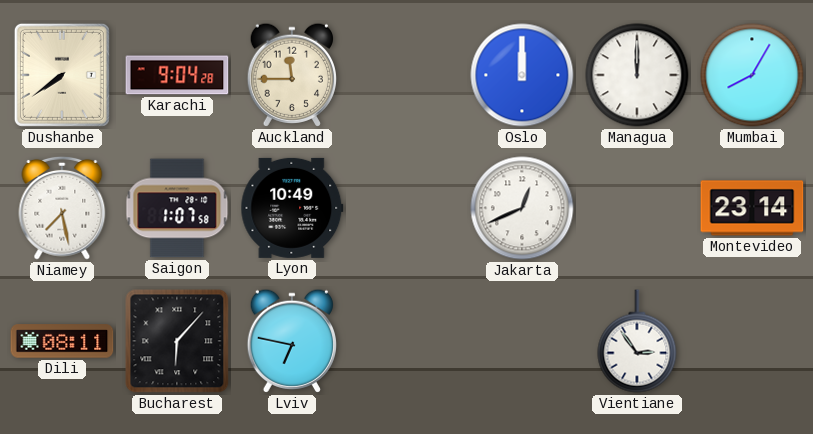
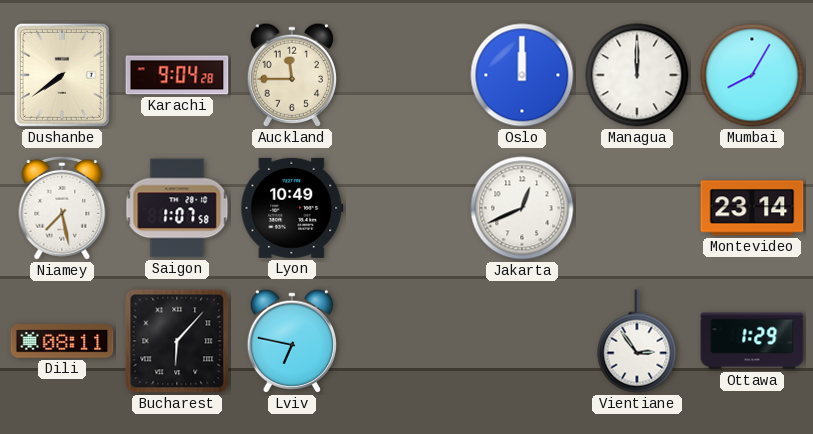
Ottawa: none -> 1:29
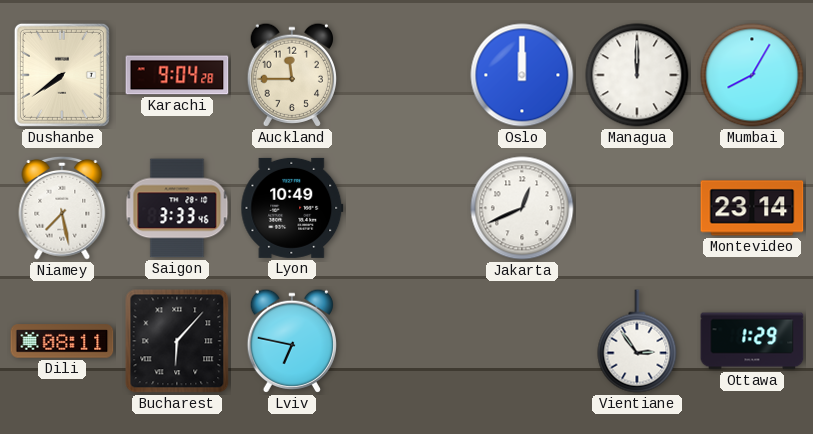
Saigon: 1:07 -> 3:33
